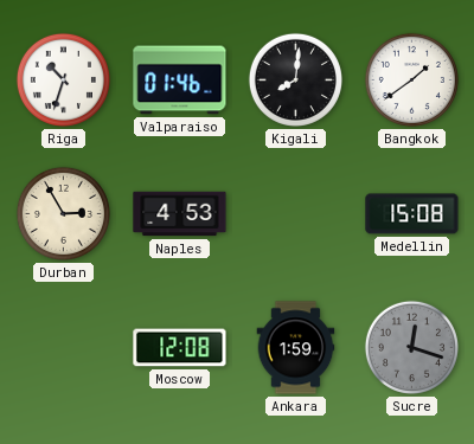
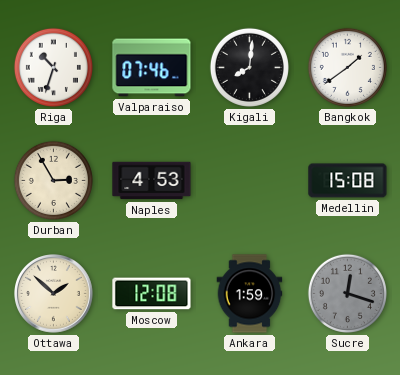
Valparaiso: 01:46 -> 07:46
Ottawa: none -> 1:52
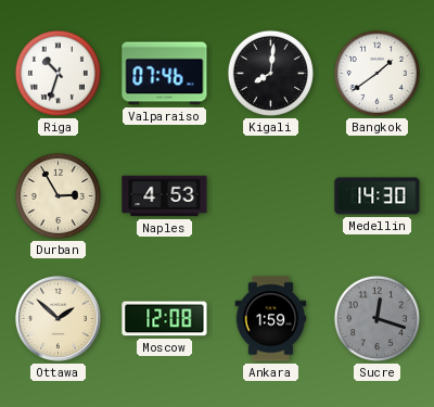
Medellin: 15:08 -> 14:30
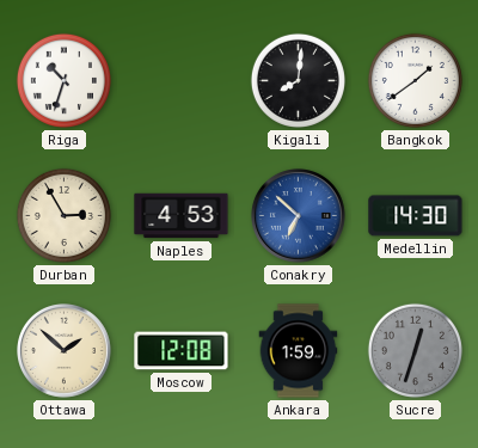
Valparaiso: 07:46 -> none
Conakry: none -> 6:52
Sucre: 12:18 -> 12:33
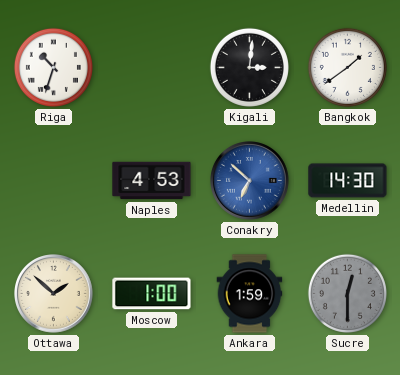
Kigali: 8:01 -> 3:01
Durban: 2:55 -> none
Moscow: 12:08 -> 1:00
Sucre: 12:33 -> 12:30
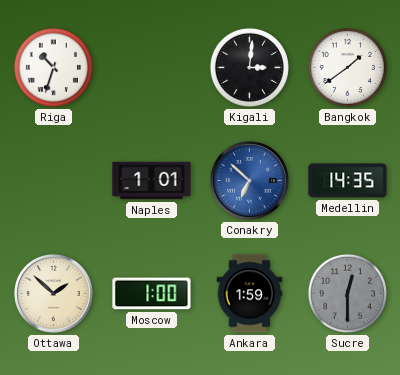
Naples: 4:53 -> 1:01
Medellin: 14:30 -> 14:35
